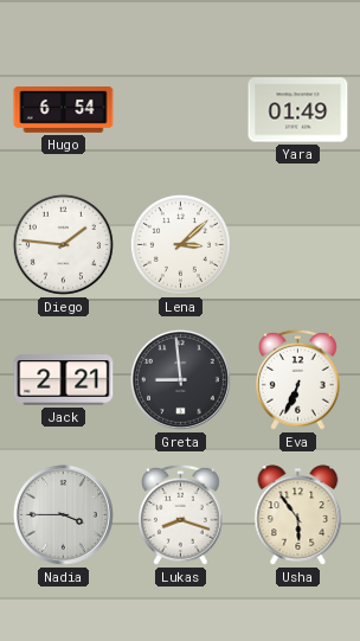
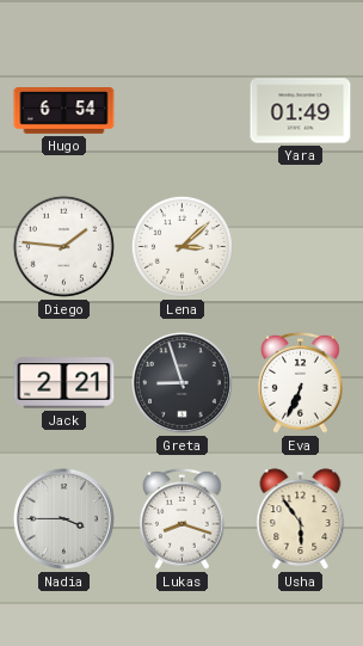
Greta: 8:59 -> 8:57
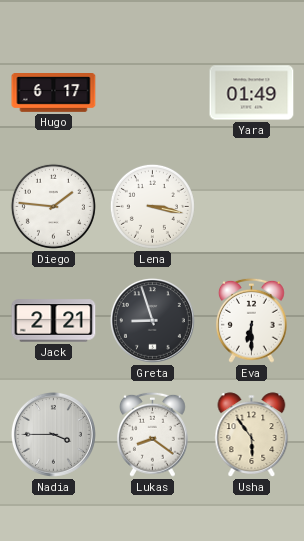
Hugo: 6:54 -> 6:17
Lena: 3:08 -> 3:17
Eva: 6:34 -> 6:30
Lukas: 8:18 -> 8:21
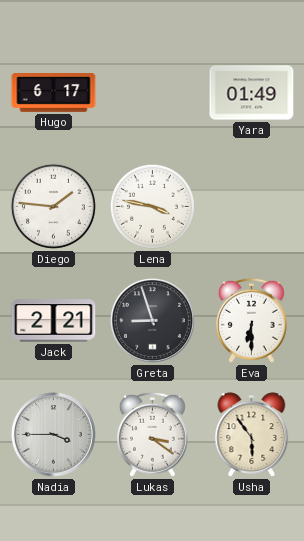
Lena: 3:17 -> 3:47
Lukas: 8:21 -> 3:21
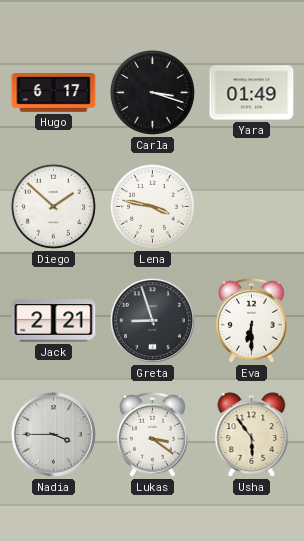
Carla: none -> 3:18
Diego: 1:46 -> 1:52
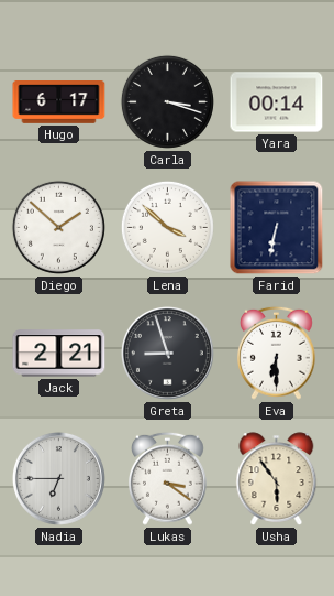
Yara: 01:49 -> 00:14
Lena: 3:47 -> 3:52
Farid: none -> 6:32
Nadia: 3:45 -> 6:45
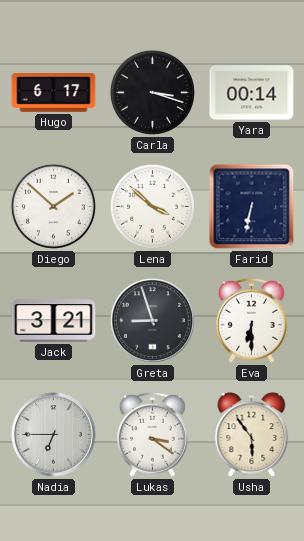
Jack: 2:21 -> 3:21
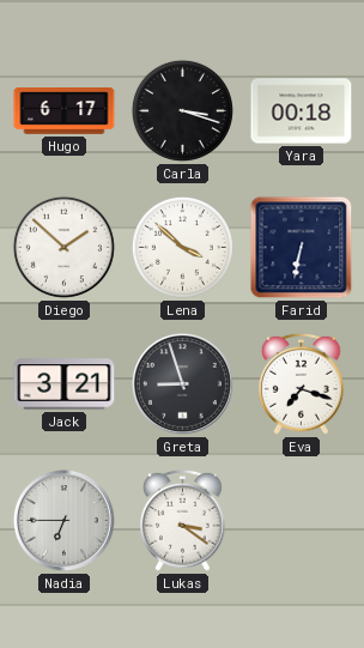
Yara: 00:14 -> 00:18
Eva: 6:30 -> 7:18
Usha: 5:54 -> none
